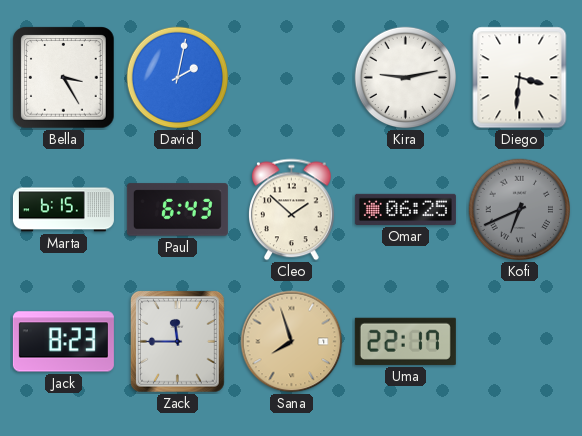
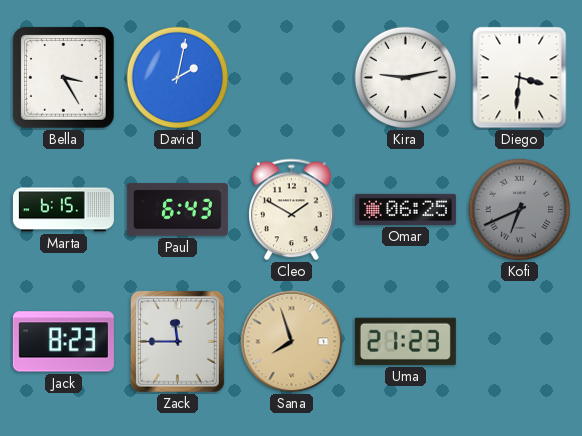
Cleo: 1:52 -> 1:50
Uma: 22:17 -> 21:23
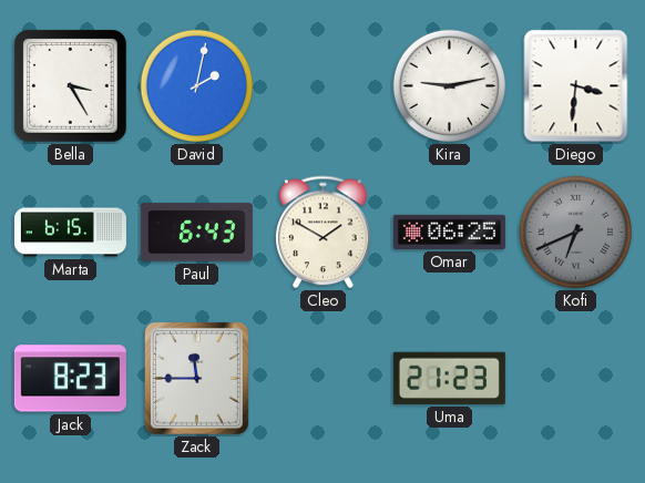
Sana: 7:57 -> none
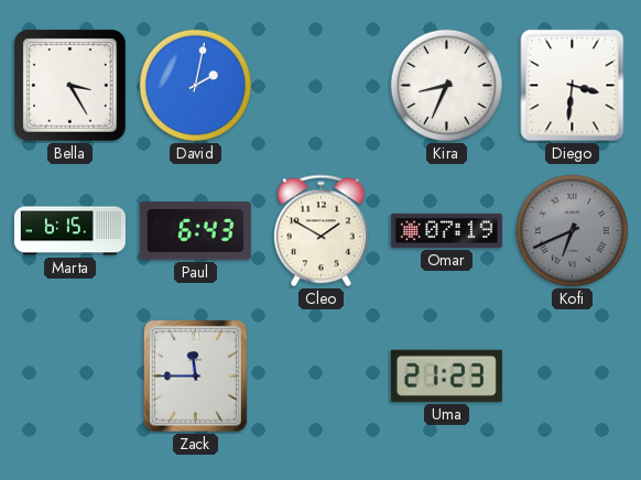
Kira: 9:13 -> 8:34
Omar: 06:25 -> 07:19
Jack: 8:23 -> none
